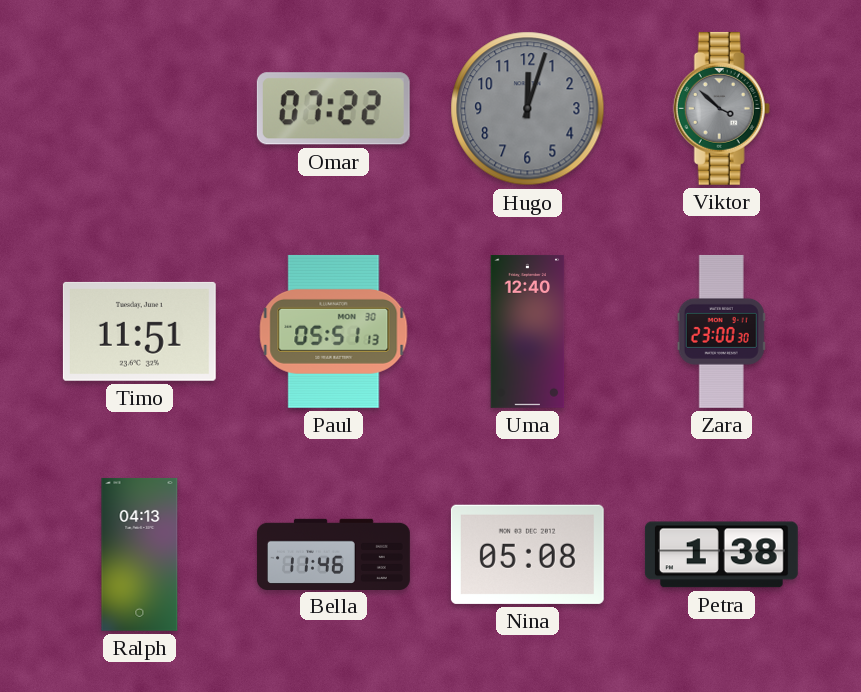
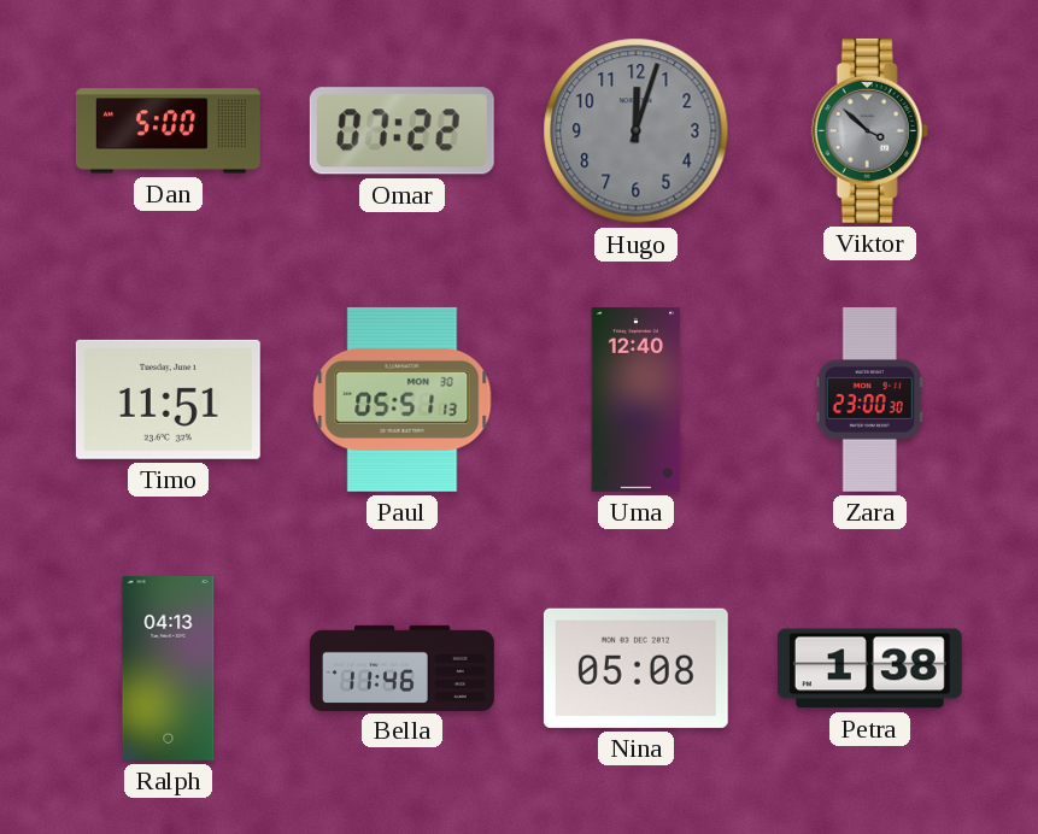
Dan: none -> 5:00
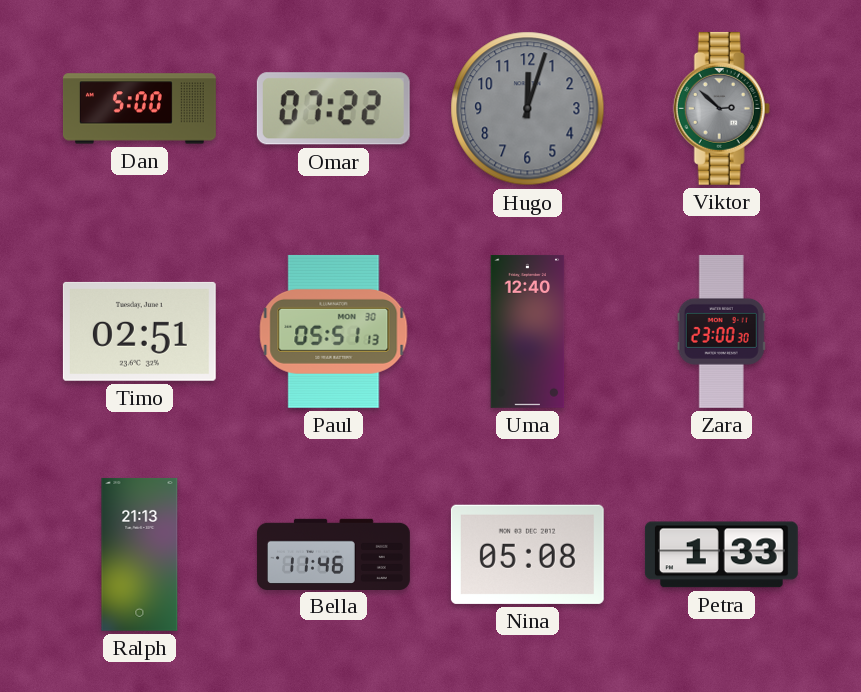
Viktor: 3:52 -> 2:52
Timo: 11:51 -> 02:51
Ralph: 04:13 -> 21:13
Petra: 1:38 -> 1:33
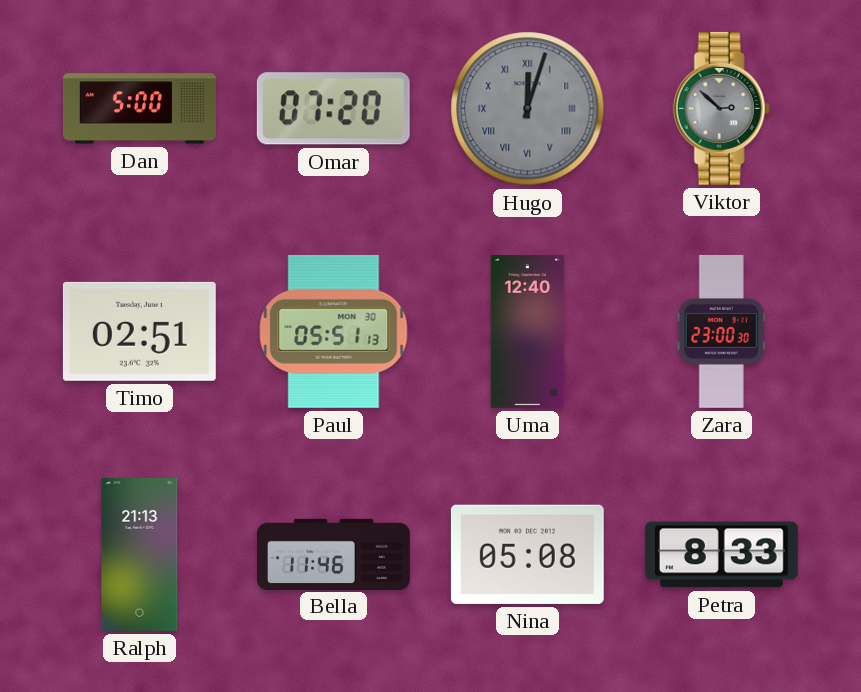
Omar: 07:22 -> 07:20
Hugo numerals: Arabic -> Roman
Petra: 1:33 -> 8:33
